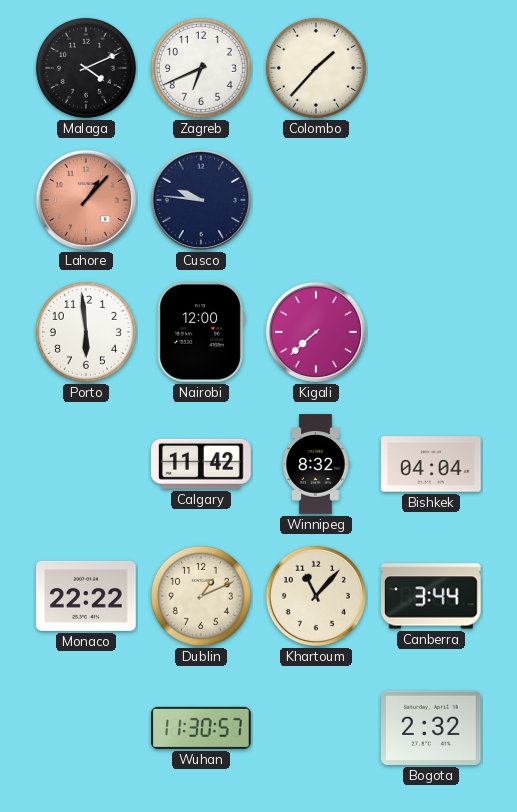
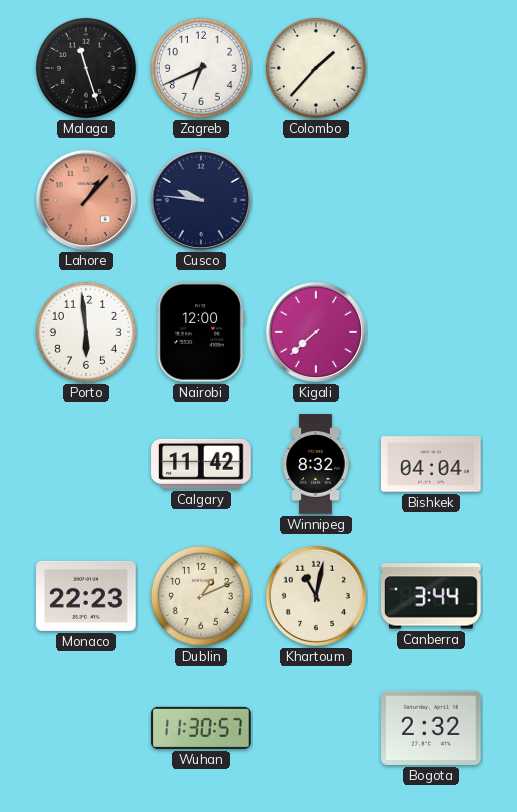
Malaga: 4:11 -> 11:27
Monaco: 22:22 -> 22:23
Khartoum: 11:07 -> 11:02
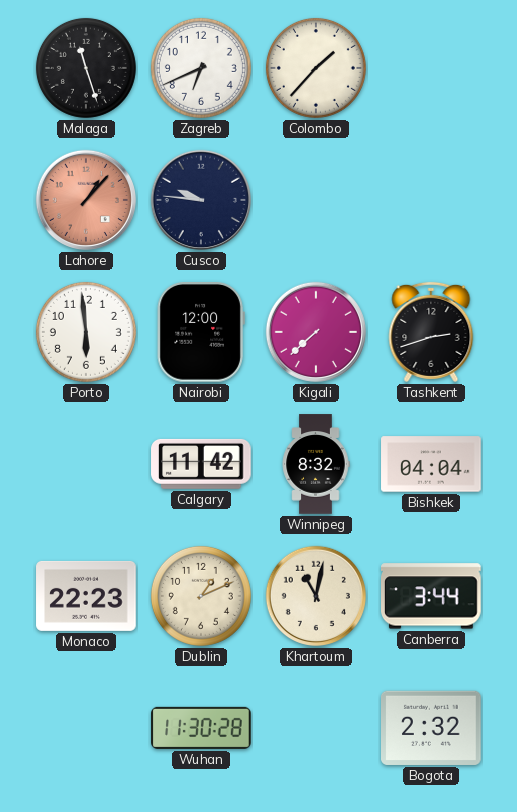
Tashkent: none -> 2:42
Wuhan: 11:30:57 -> 11:30:28
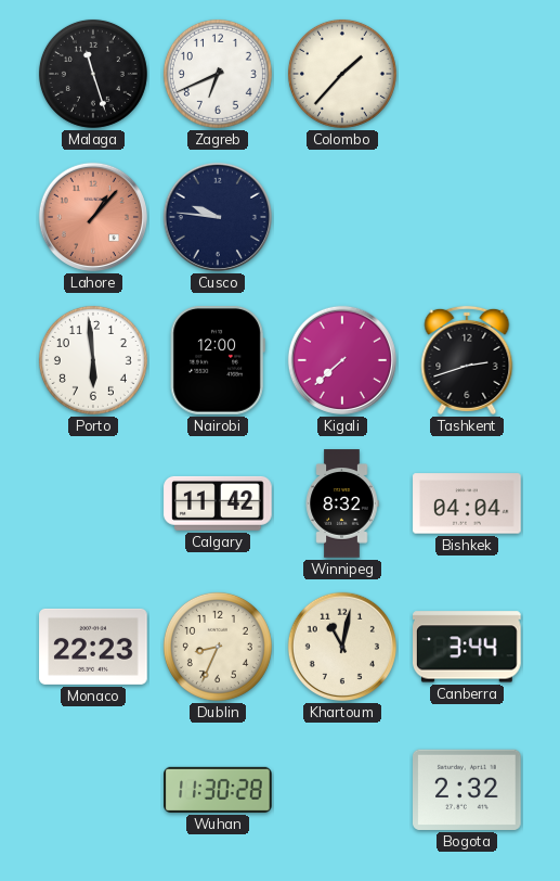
Dublin: 1:11 -> 8:34
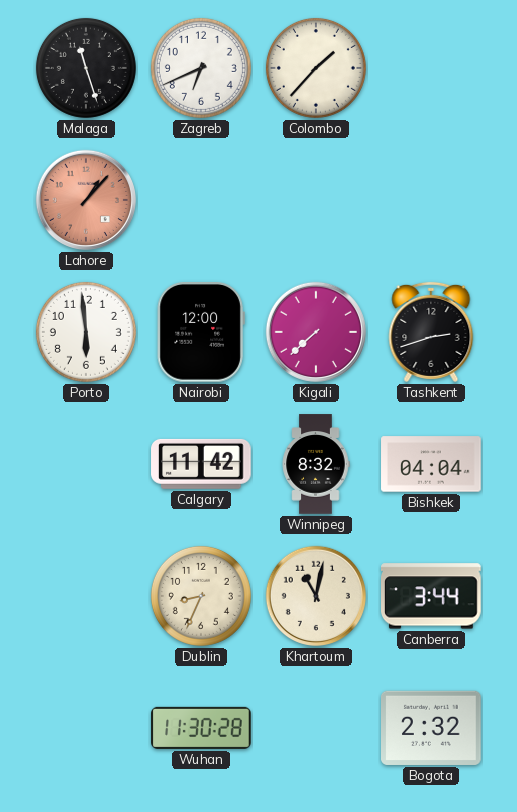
Cusco: 9:46 -> none
Monaco: 22:23 -> none
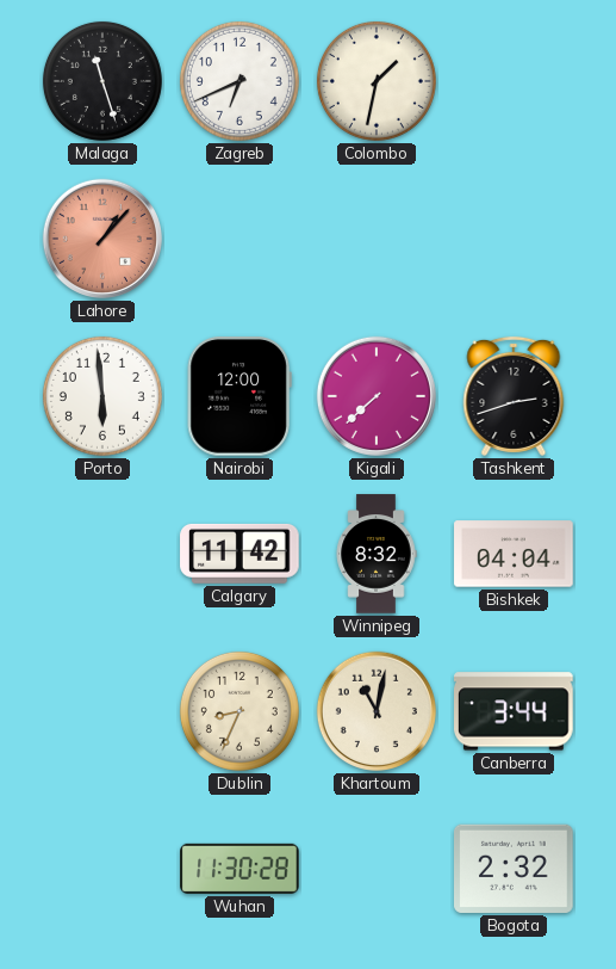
Colombo: 1:37 -> 1:32
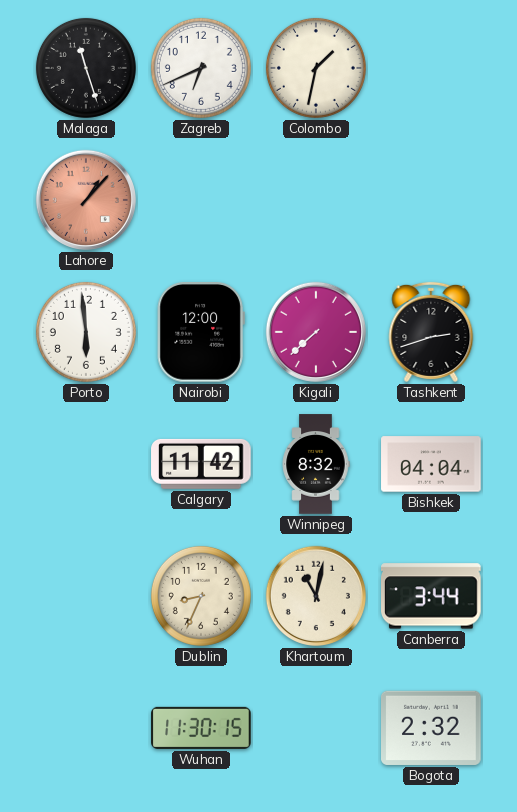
Wuhan: 11:30:28 -> 11:30:15
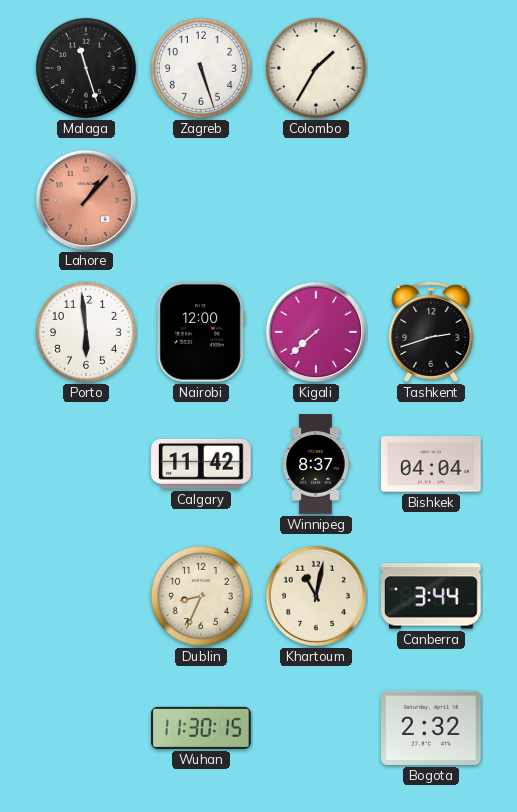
Zagreb: 6:41 -> 5:27
Colombo: 1:32 -> 1:35
Winnipeg: 8:32 -> 8:37
